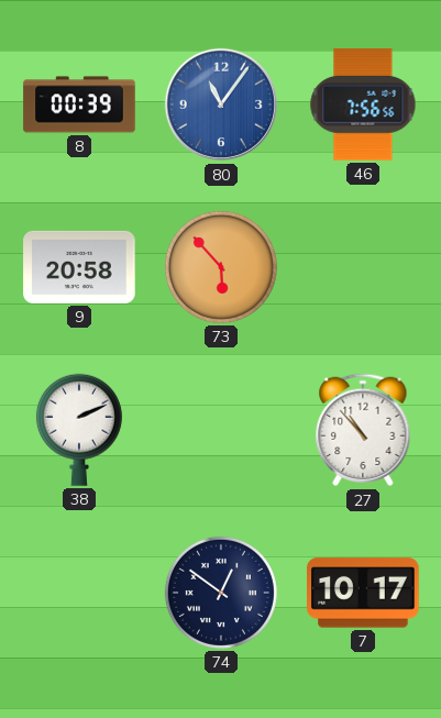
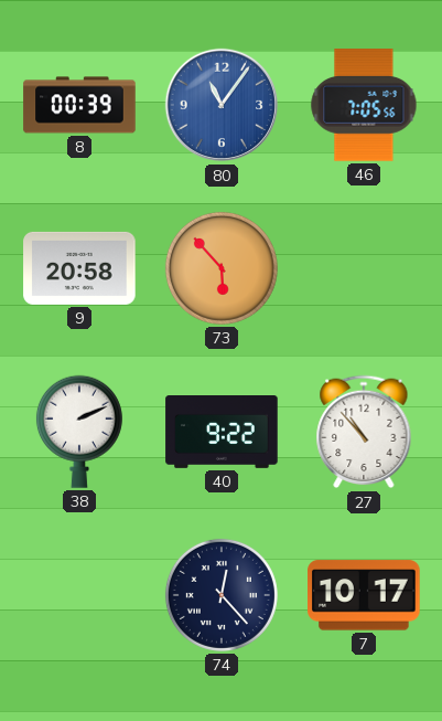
46: 7:56 -> 7:05
40: none -> 9:22
74: 12:51 -> 12:23
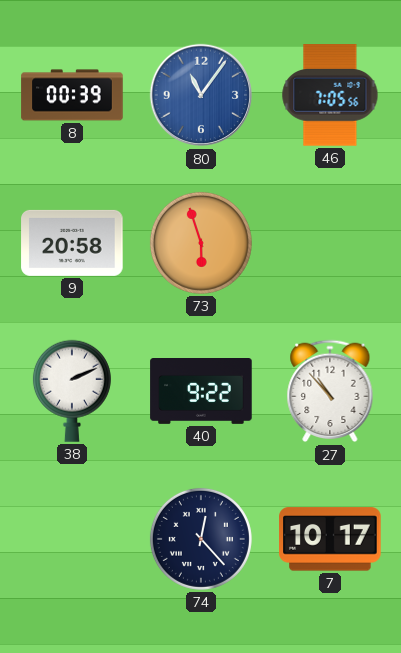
73: 5:53 -> 5:57
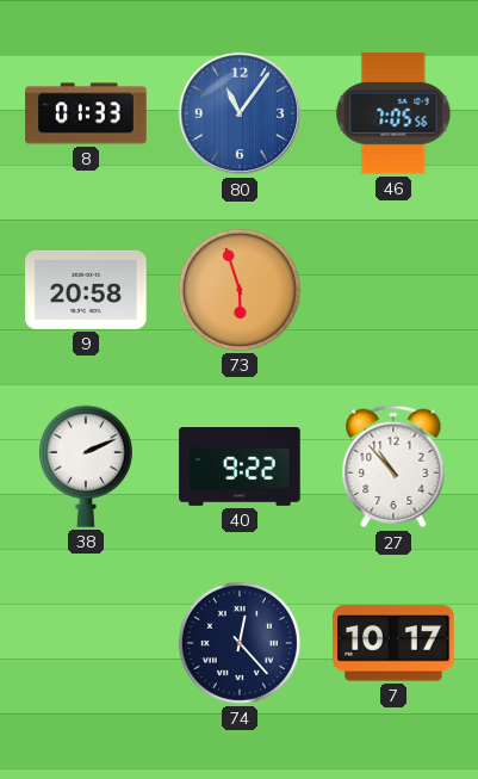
8: 00:39 -> 01:33
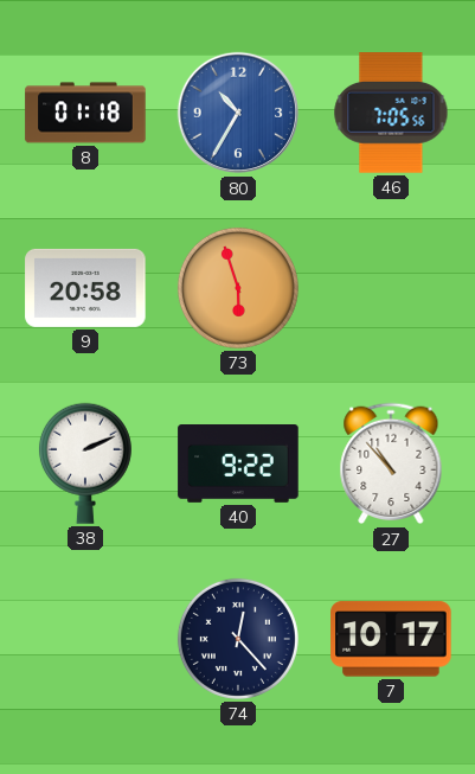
8: 01:33 -> 01:18
80: 11:06 -> 10:35
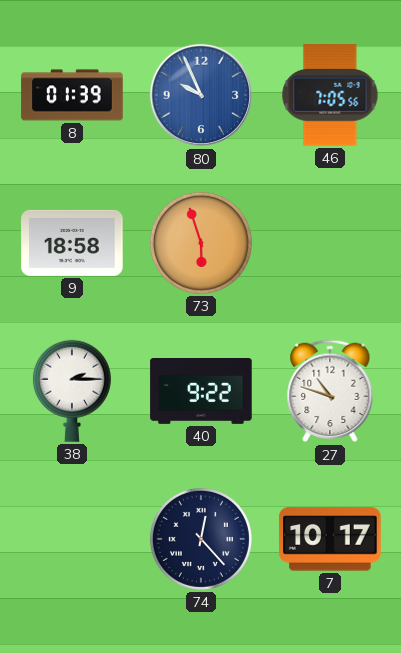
8: 01:18 -> 01:39
80: 10:35 -> 9:56
9: 20:58 -> 18:58
38: 2:11 -> 2:15
27: 10:53 -> 10:48
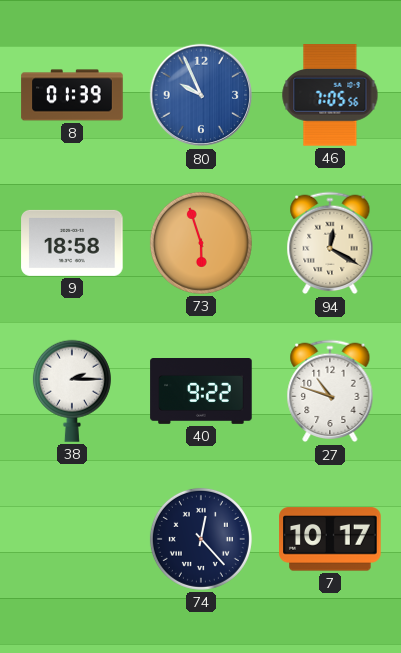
94: none -> 12:20
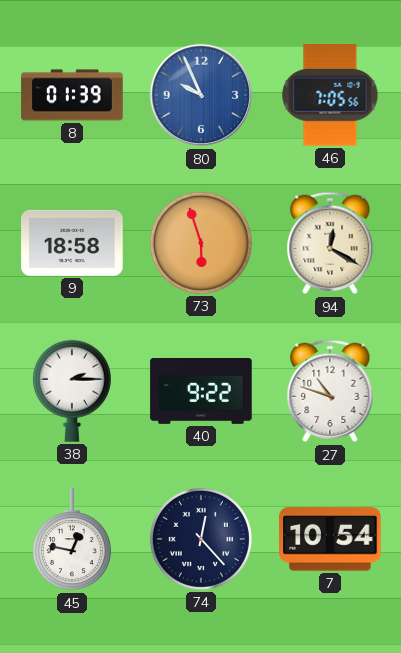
45: none -> 12:47
7: 10:17 -> 10:54
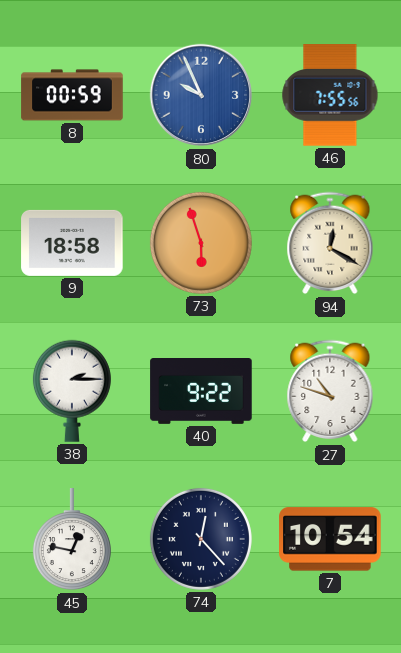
8: 01:39 -> 00:59
46: 7:05 -> 7:55
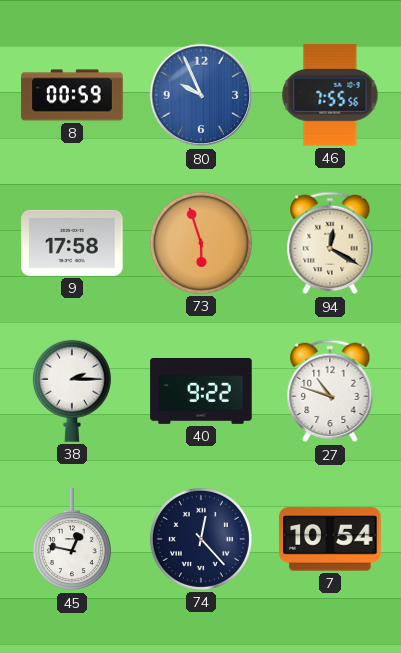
9: 18:58 -> 17:58
